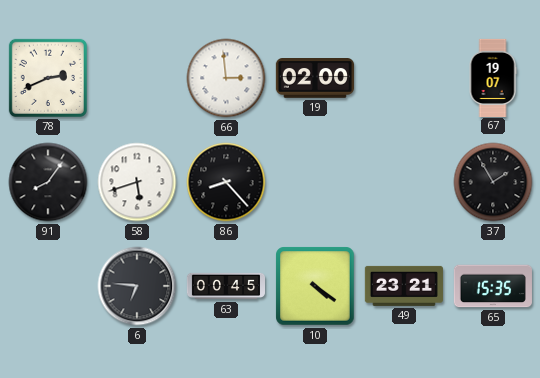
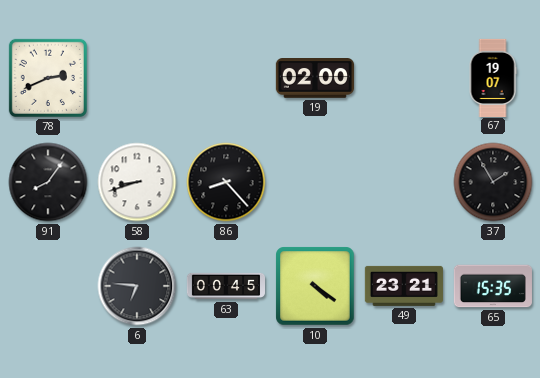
66: 2:59 -> none
58: 5:42 -> 8:42
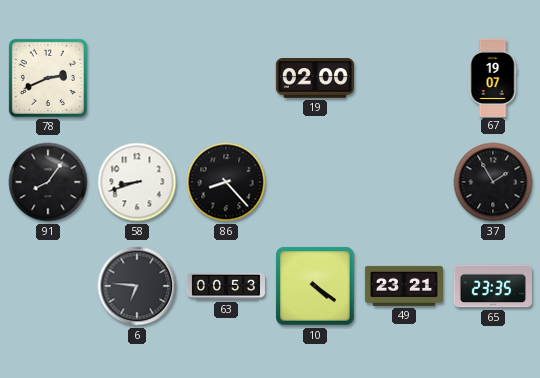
63: 00:45 -> 00:53
65: 15:35 -> 23:35
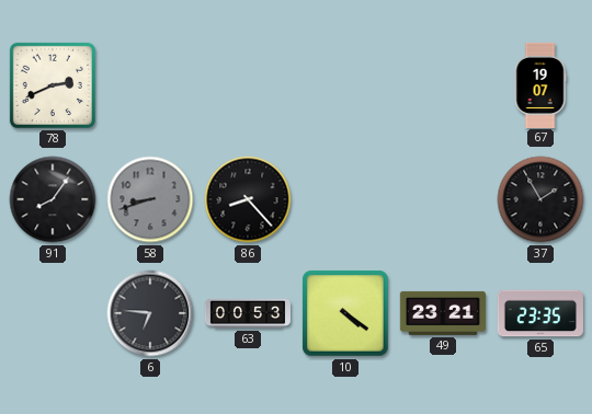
19: 02:00 -> none
58 dial: white -> grey
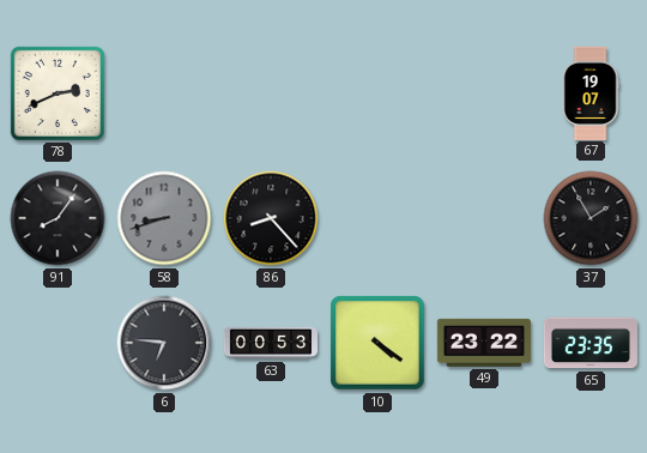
49: 23:21 -> 23:22
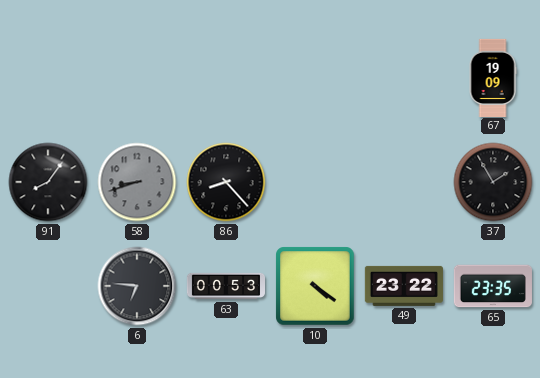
78: 2:41 -> none
67: 19:07 -> 19:09
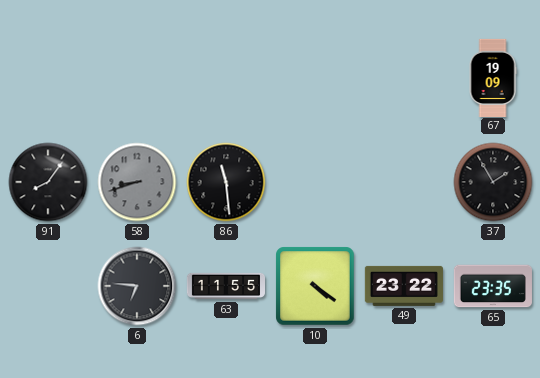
86: 8:23 -> 11:29
63: 00:53 -> 11:55
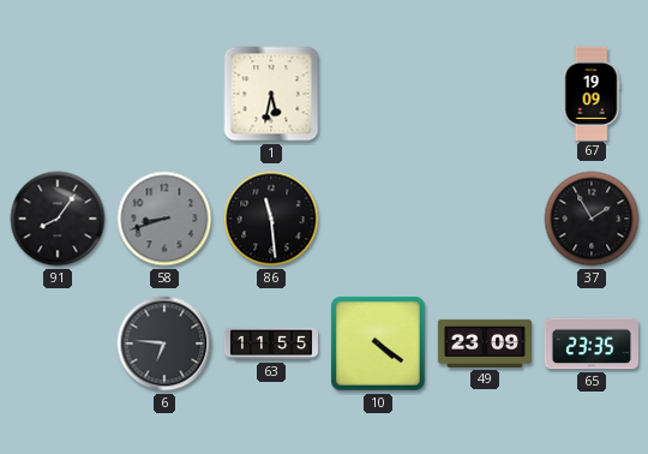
1: none -> 5:32
49: 23:22 -> 23:09
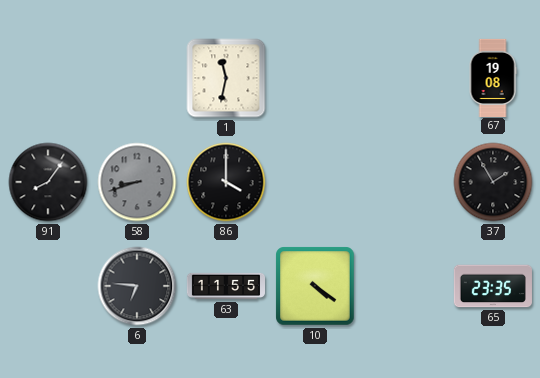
1: 5:32 -> 11:32
67: 19:09 -> 19:08
86: 11:29 -> 4:00
49: 23:09 -> none
